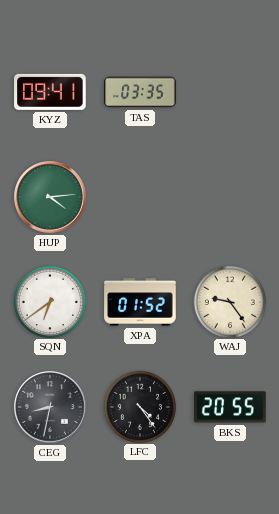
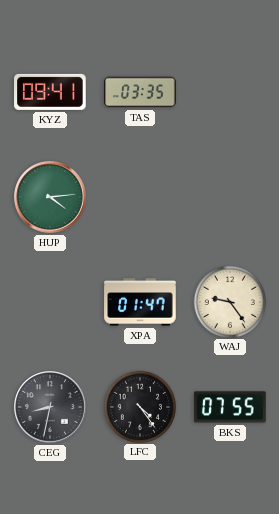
SQN: 6:39 -> none
XPA: 01:52 -> 01:47
BKS: 20:55 -> 07:55
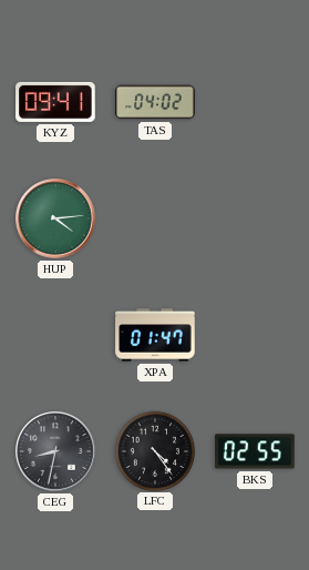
TAS: 03:35 -> 04:02
WAJ: 9:24 -> none
BKS: 07:55 -> 02:55
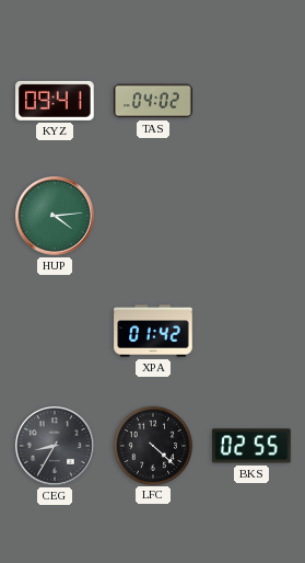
XPA: 01:47 -> 01:42
CEG: 8:32 -> 8:35
LFC: 4:24 -> 4:22
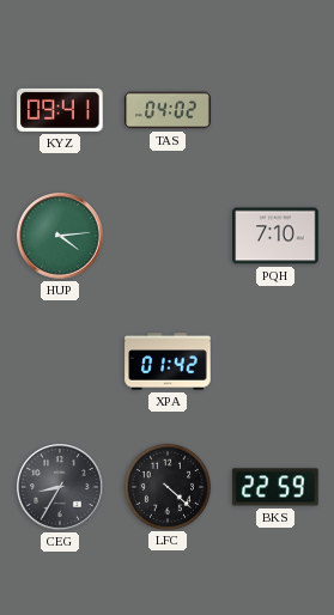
PQH: none -> 7:10
BKS: 02:55 -> 22:59
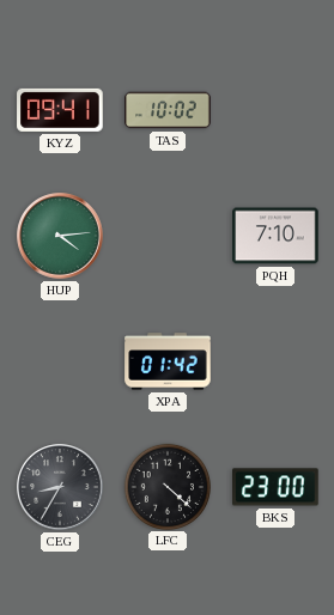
TAS: 04:02 -> 10:02
BKS: 22:59 -> 23:00
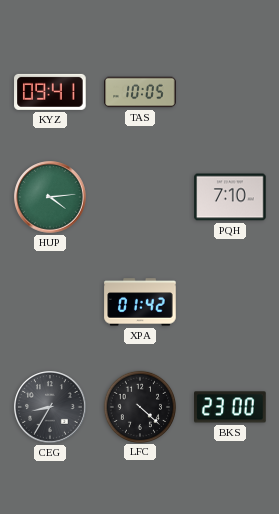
TAS: 10:02 -> 10:05
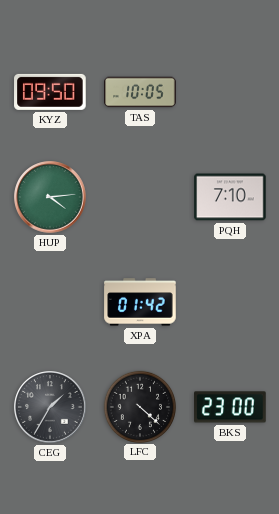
KYZ: 09:41 -> 09:50
CEG: 8:35 -> 1:35
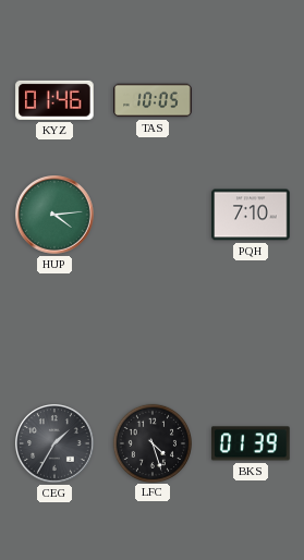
KYZ: 09:50 -> 01:46
XPA: 01:42 -> none
LFC: 4:22 -> 4:27
BKS: 23:00 -> 01:39
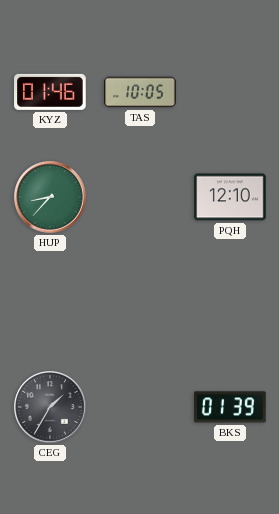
HUP: 4:14 -> 8:37
PQH: 7:10 -> 12:10
LFC: 4:27 -> none
